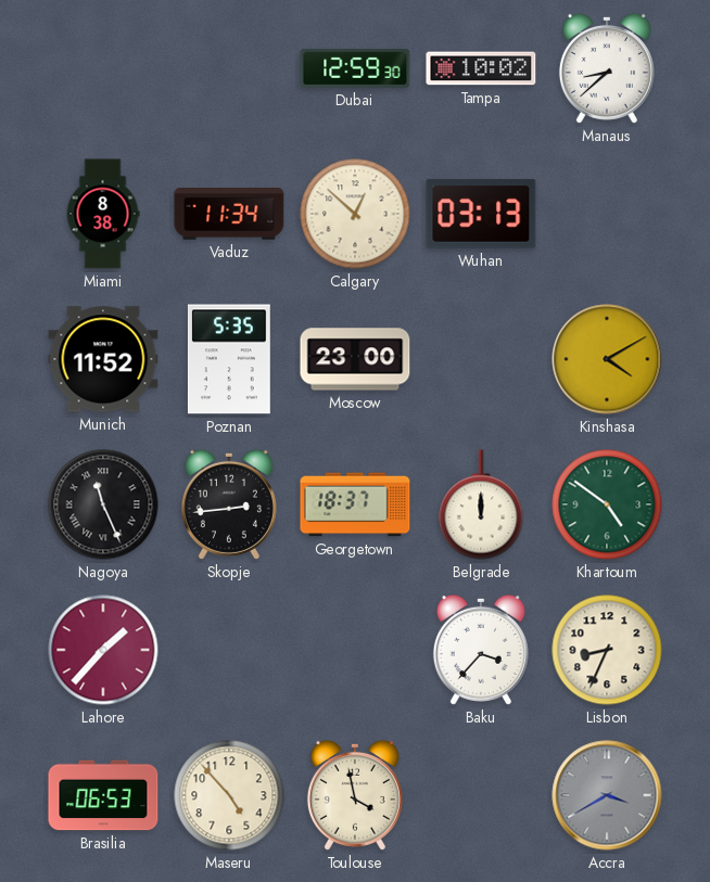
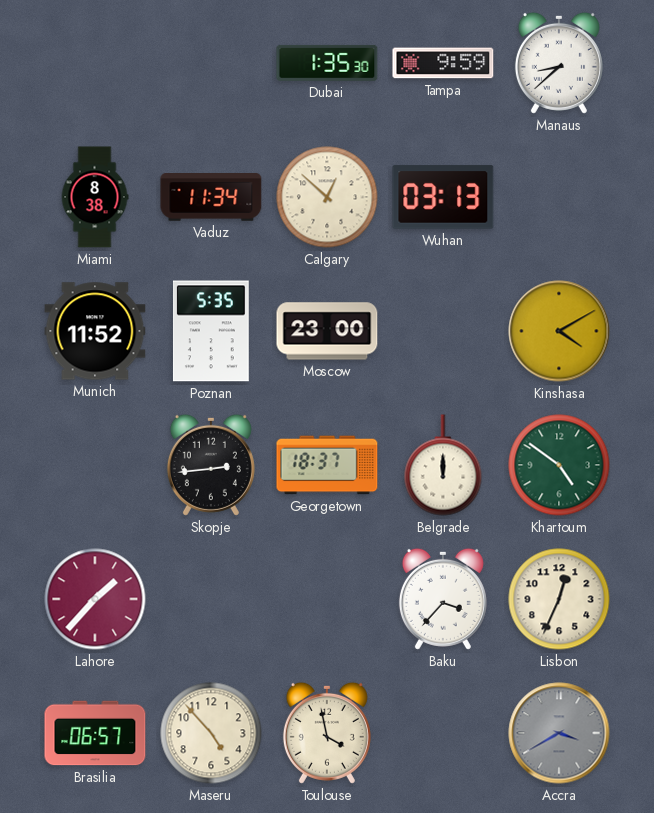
Dubai: 12:59 -> 1:35
Tampa: 10:02 -> 9:59
Nagoya: 11:26 -> none
Lisbon: 8:34 -> 12:34
Brasilia: 06:53 -> 06:57
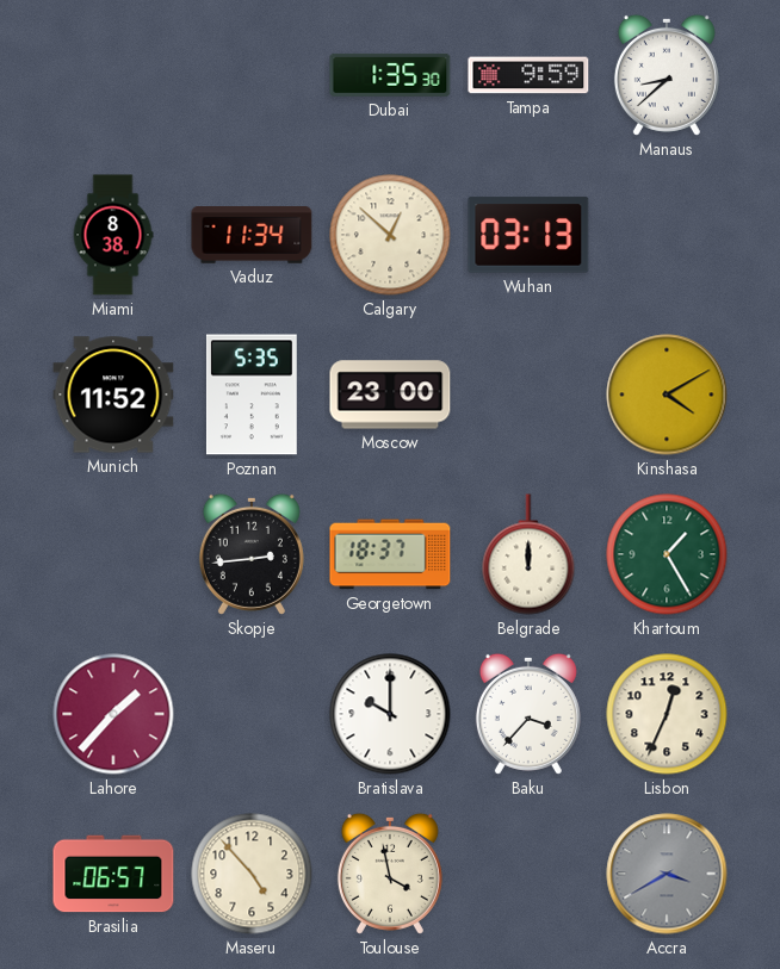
Khartoum: 4:51 -> 1:25
Bratislava: none -> 10:00
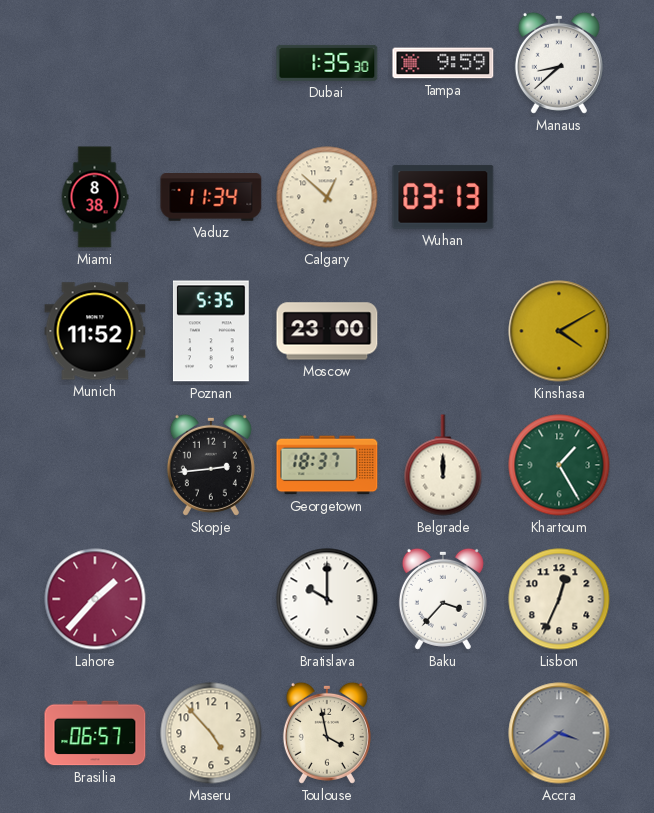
Accra: 3:40 -> 3:39
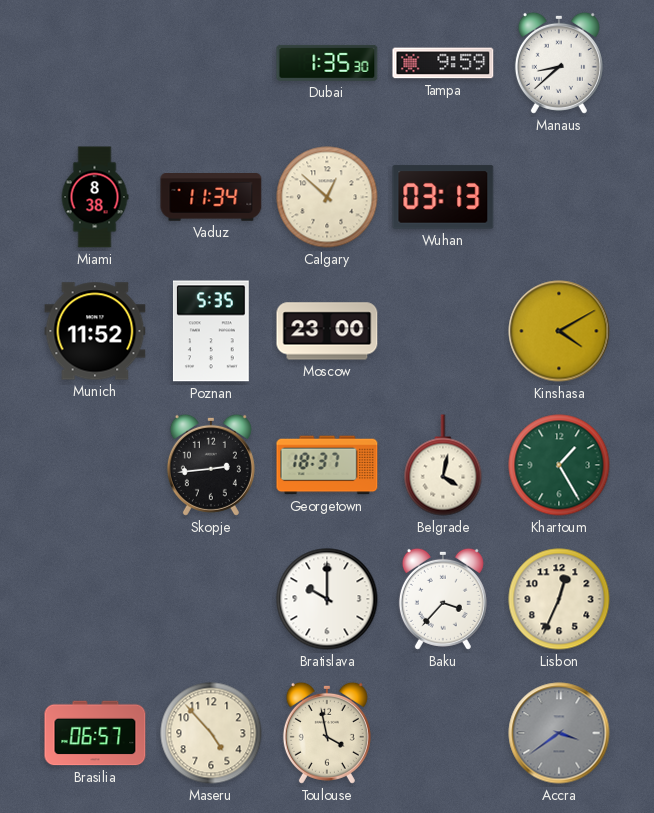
Belgrade: 12:00 -> 4:02
Lahore: 1:37 -> none
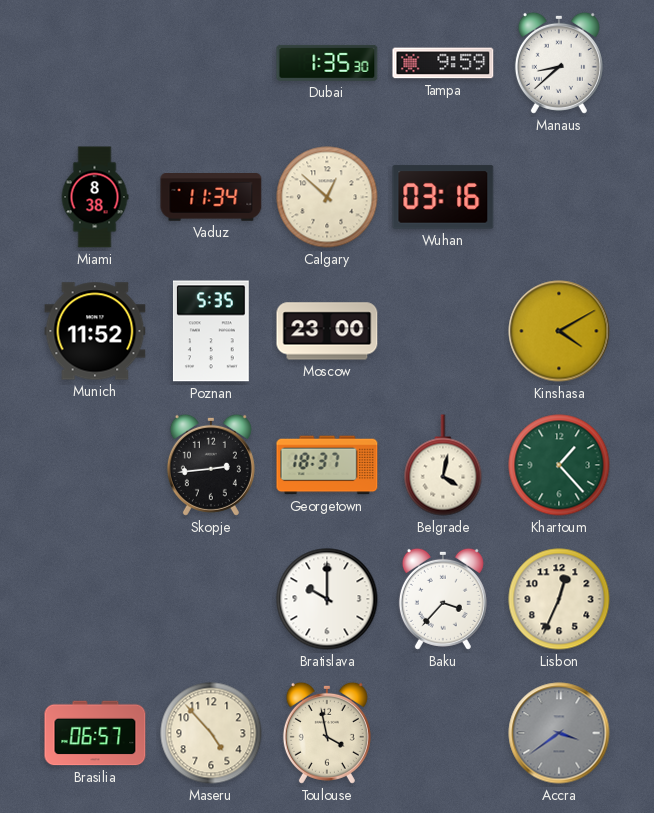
Wuhan: 03:13 -> 03:16
Khartoum: 1:25 -> 1:23
